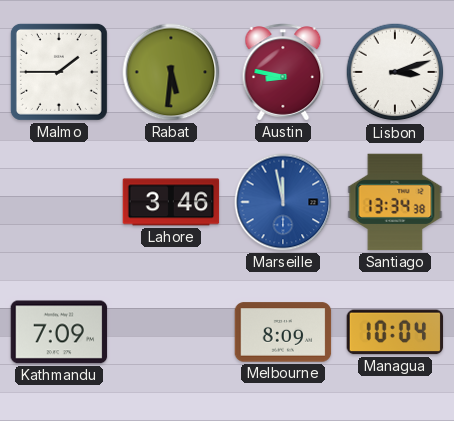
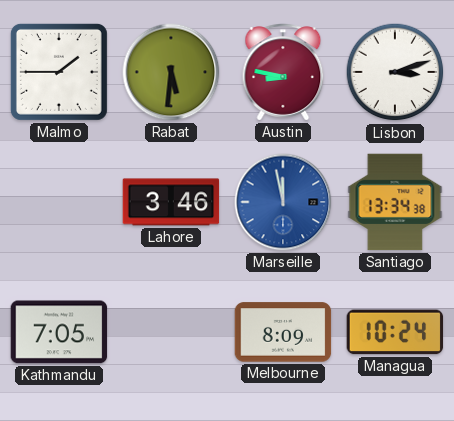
Kathmandu: 7:09 -> 7:05
Managua: 10:04 -> 10:24
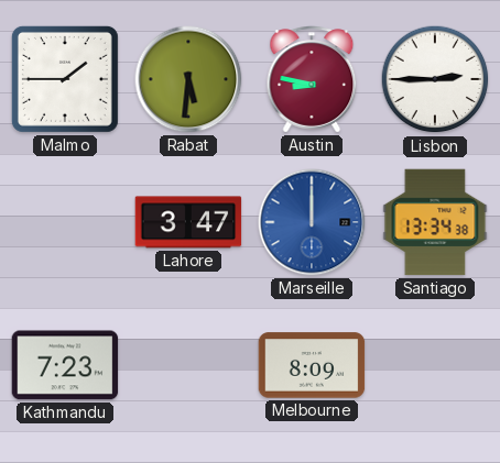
Lisbon: 3:12 -> 2:45
Lahore: 3:46 -> 3:47
Marseille: 11:58 -> 12:00
Kathmandu: 7:05 -> 7:23
Managua: 10:24 -> none
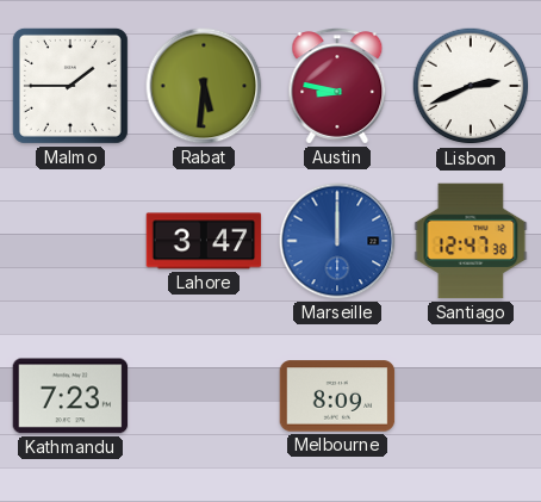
Lisbon: 2:45 -> 2:41
Santiago: 13:34 -> 12:47
